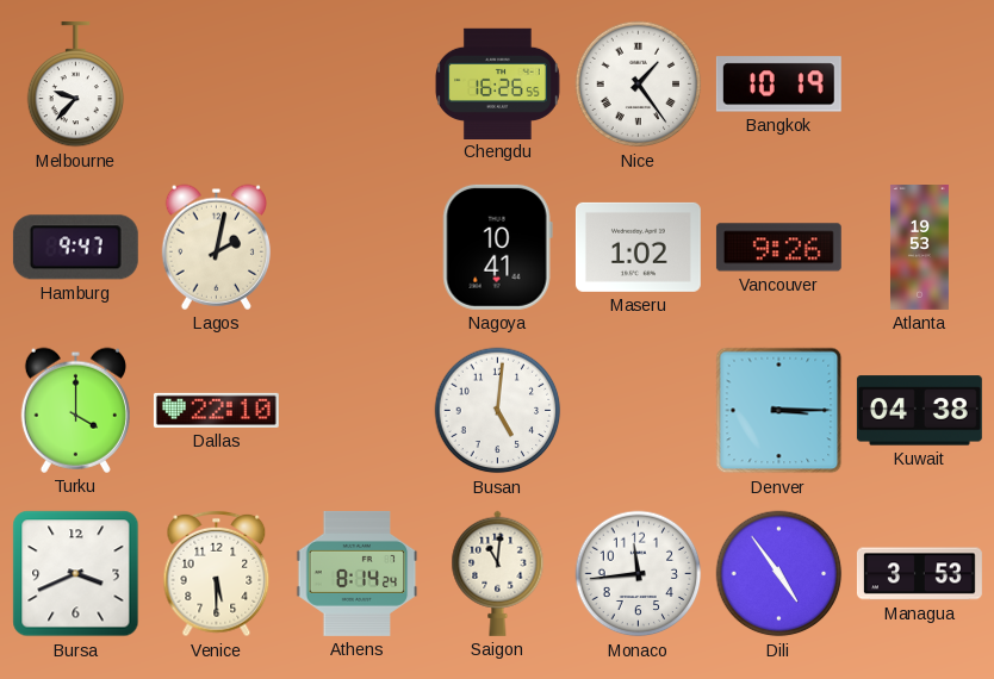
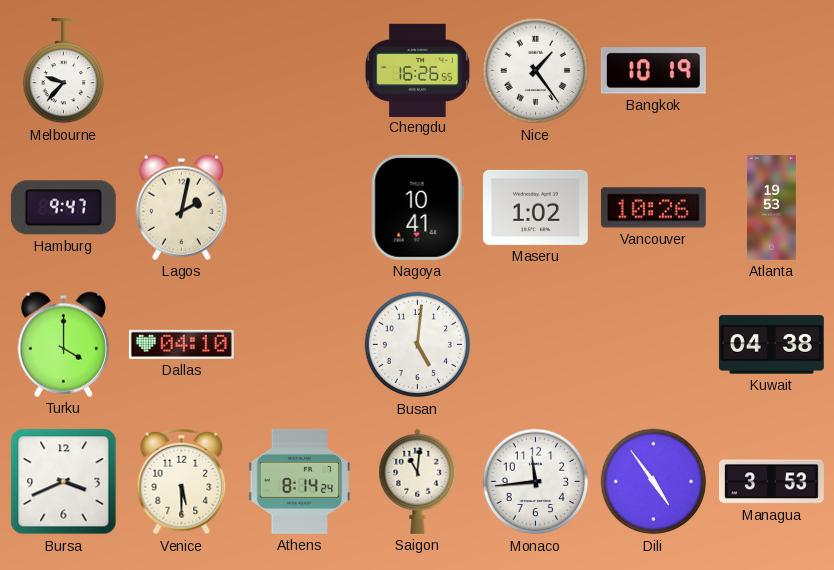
Vancouver: 9:26 -> 10:26
Dallas: 22:10 -> 04:10
Denver: 3:15 -> none
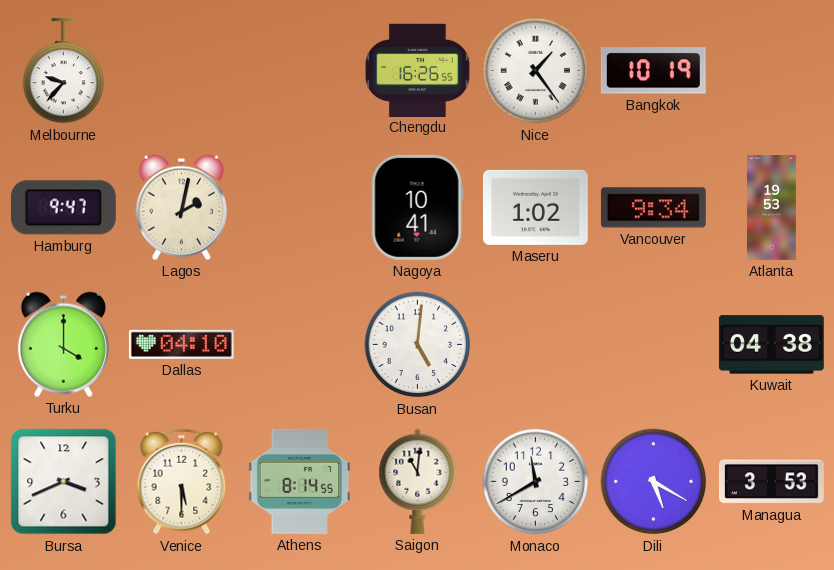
Vancouver: 10:26 -> 9:34
Athens: 8:14:24 -> 8:14:55
Monaco: 11:44 -> 11:40
Dili: 4:54 -> 5:20
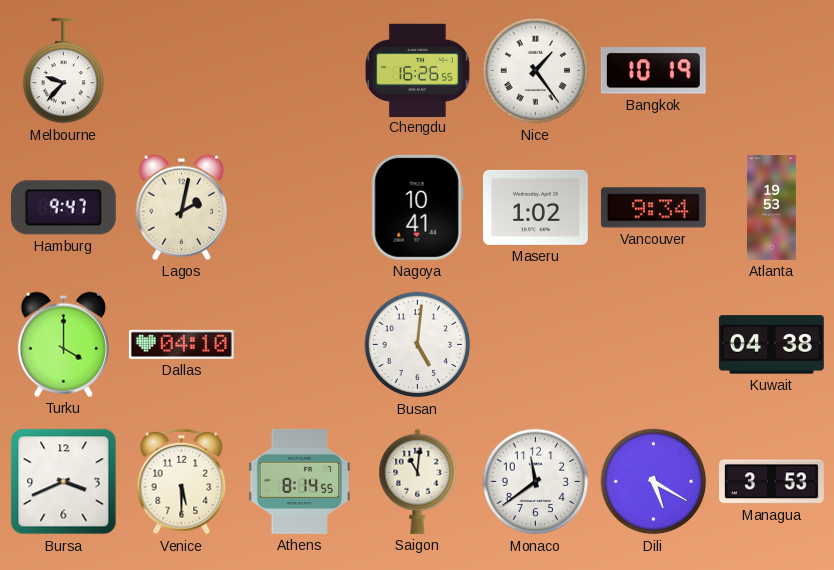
Monaco: 11:40 -> 11:39
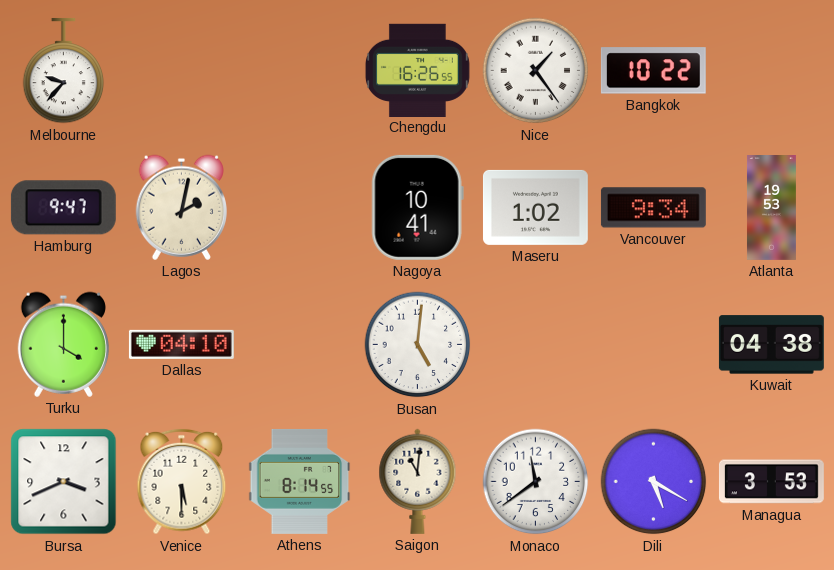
Bangkok: 10:19 -> 10:22
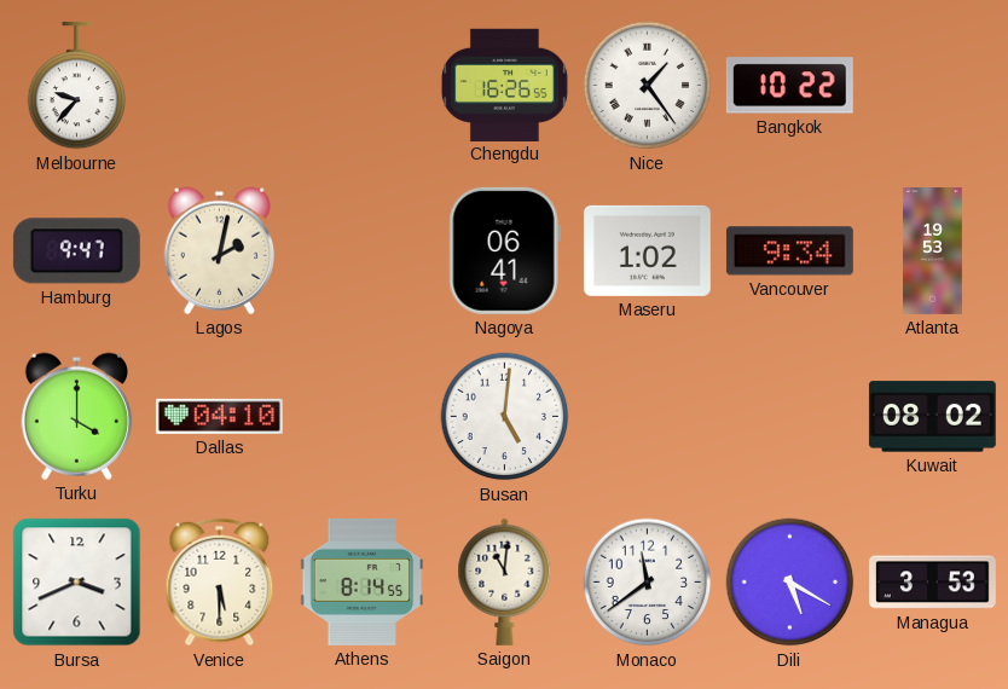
Nagoya: 10:41 -> 06:41
Kuwait: 04:38 -> 08:02
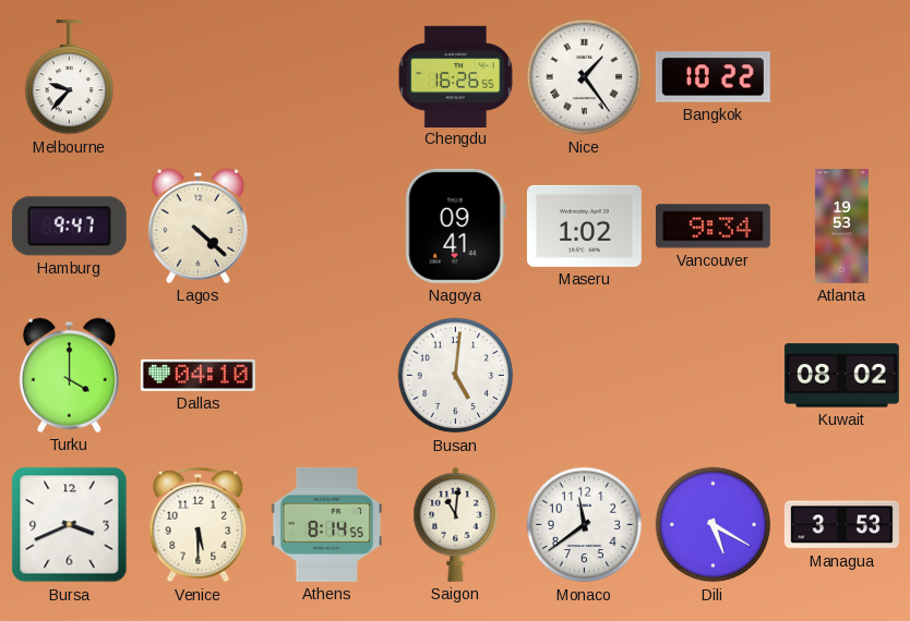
Lagos: 2:02 -> 4:22
Nagoya: 06:41 -> 09:41
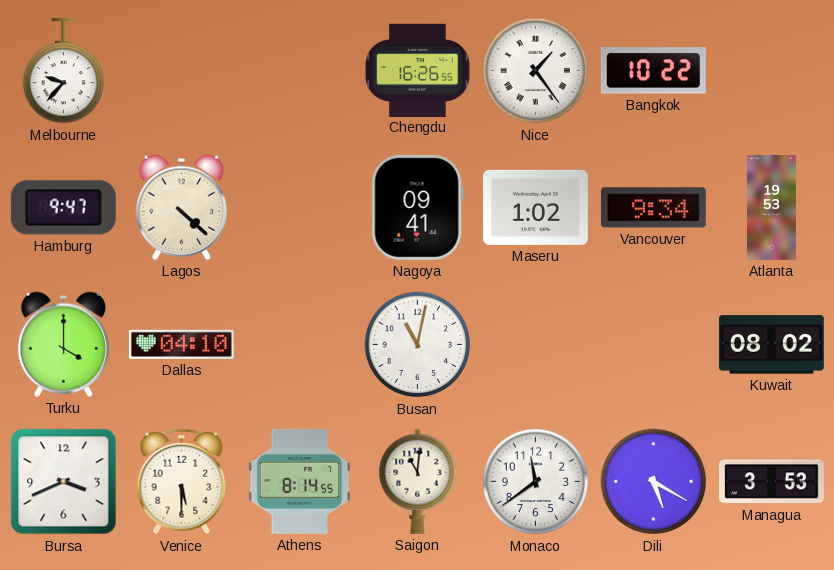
Busan: 5:01 -> 11:02
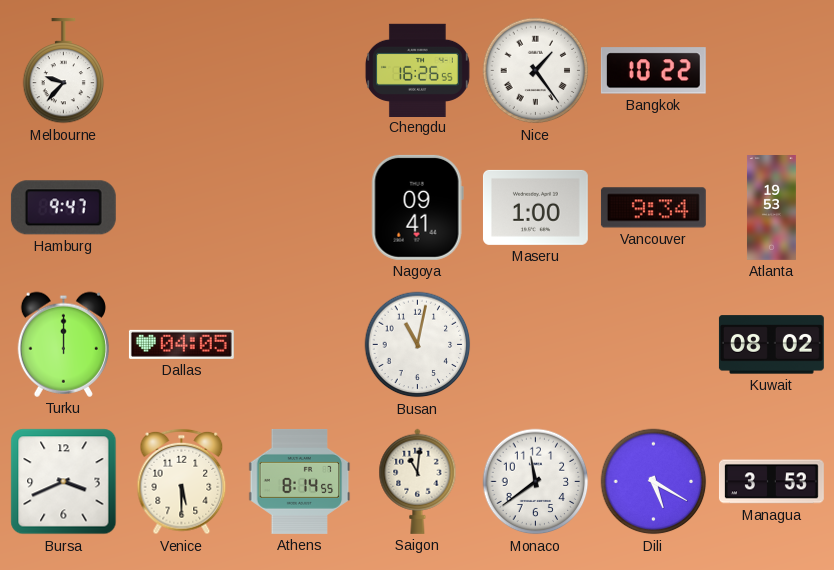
Lagos: 4:22 -> none
Maseru: 1:02 -> 1:00
Turku: 4:00 -> 12:00
Dallas: 04:10 -> 04:05
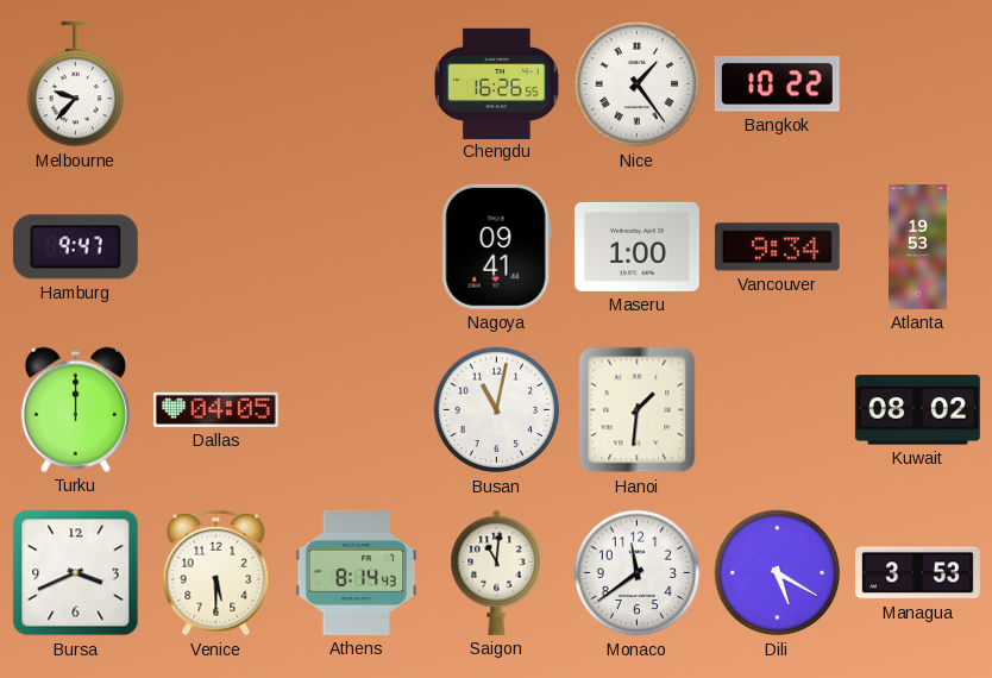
Hanoi: none -> 1:31
Athens: 8:14:55 -> 8:14:43
